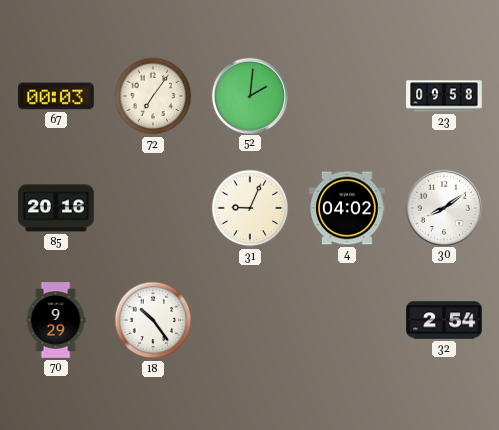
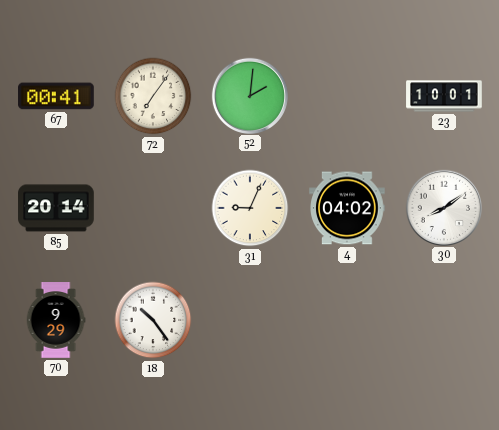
67: 00:03 -> 00:41
23: 09:58 -> 10:01
85: 20:16 -> 20:14
32: 2:54 -> none
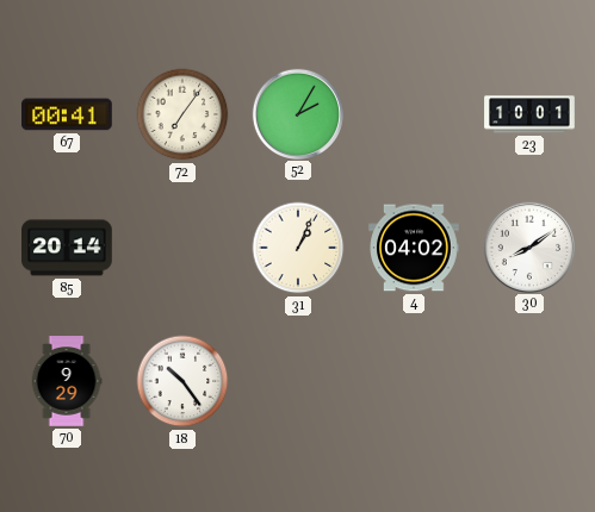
52: 2:01 -> 2:05
31: 9:04 -> 1:04
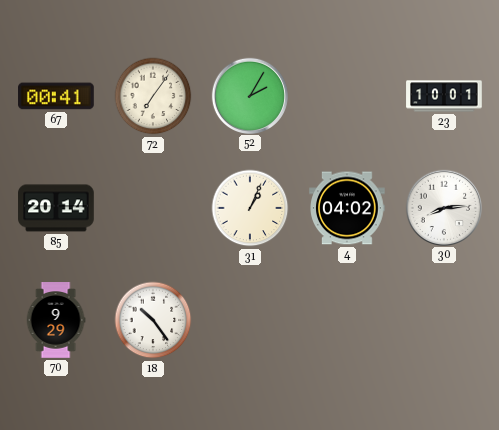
30: 8:09 -> 8:14
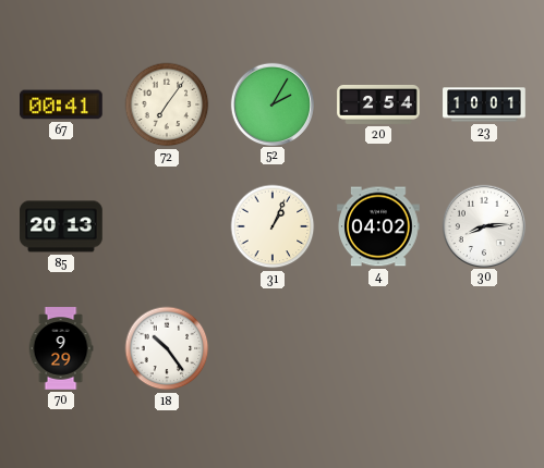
20: none -> 2:54
85: 20:14 -> 20:13
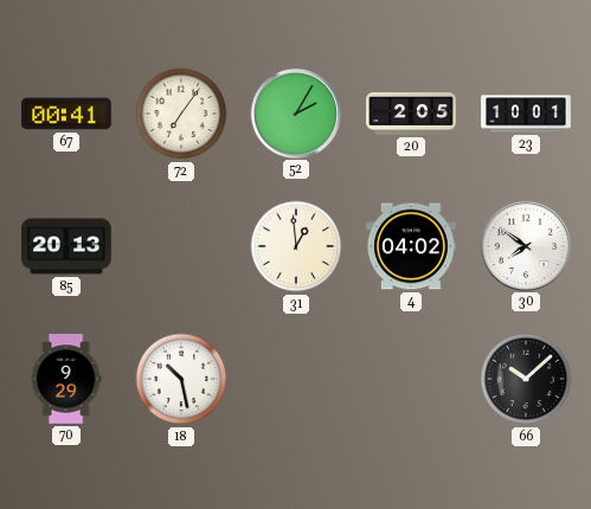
20: 2:54 -> 2:05
31: 1:04 -> 12:59
30: 8:14 -> 7:51
18: 10:24 -> 10:28
66: none -> 10:08
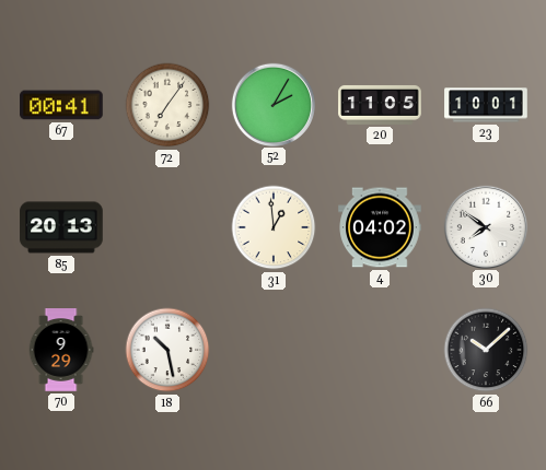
20: 2:05 -> 11:05
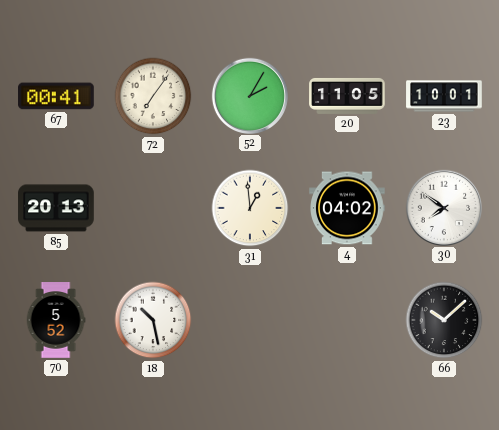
70: 9:29 -> 5:52
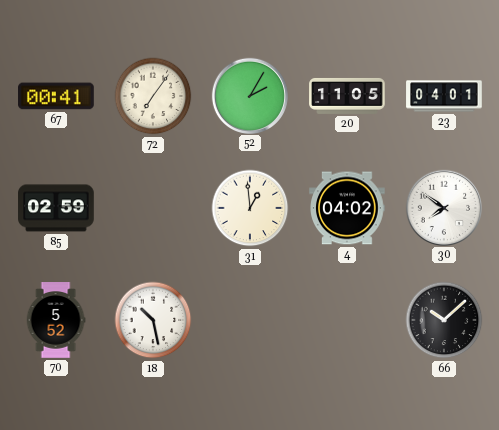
23: 10:01 -> 04:01
85: 20:13 -> 02:59
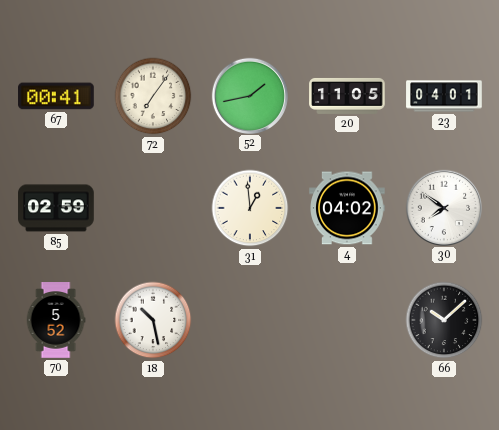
52: 2:05 -> 1:43
